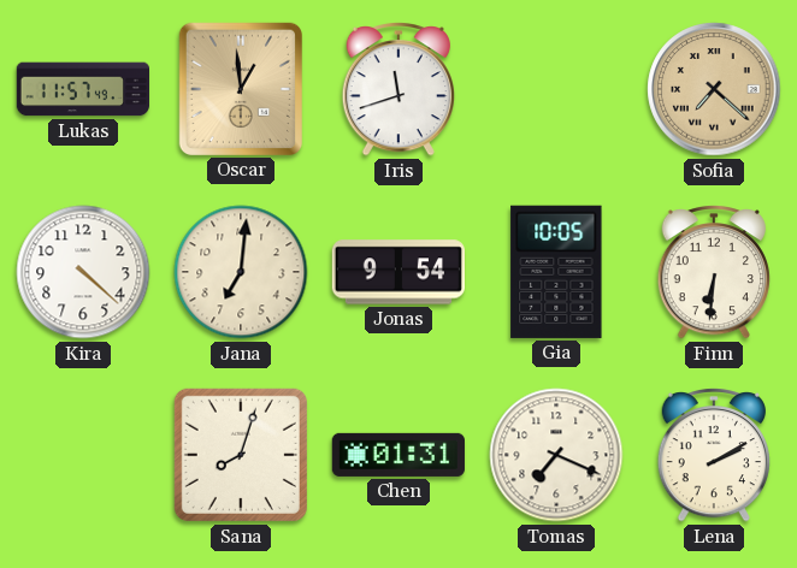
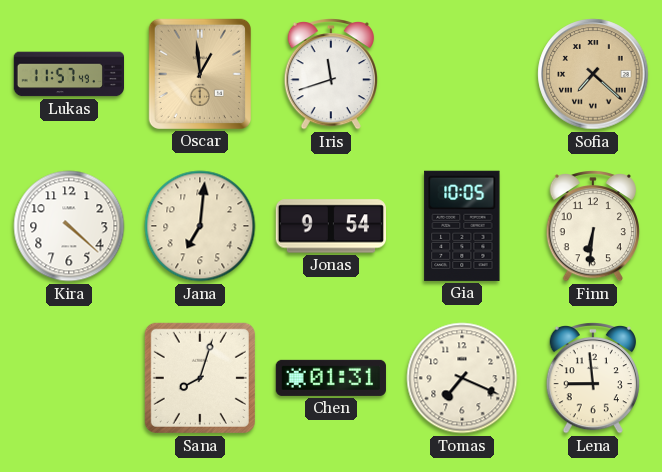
Lena: 2:10 -> 8:59
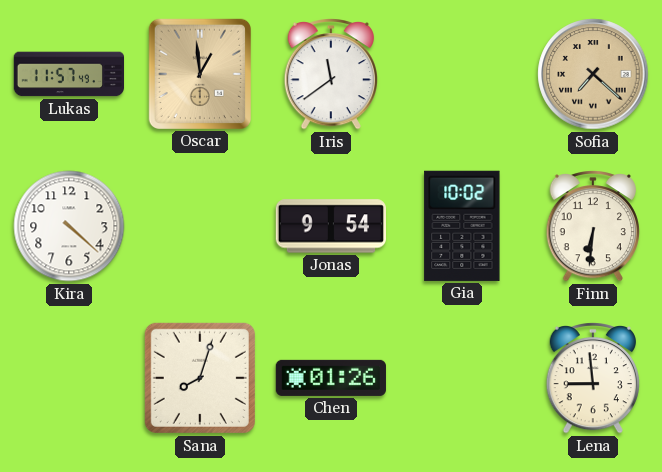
Iris: 11:42 -> 11:39
Jana: 7:01 -> none
Gia: 10:05 -> 10:02
Chen: 01:31 -> 01:26
Tomas: 7:19 -> none
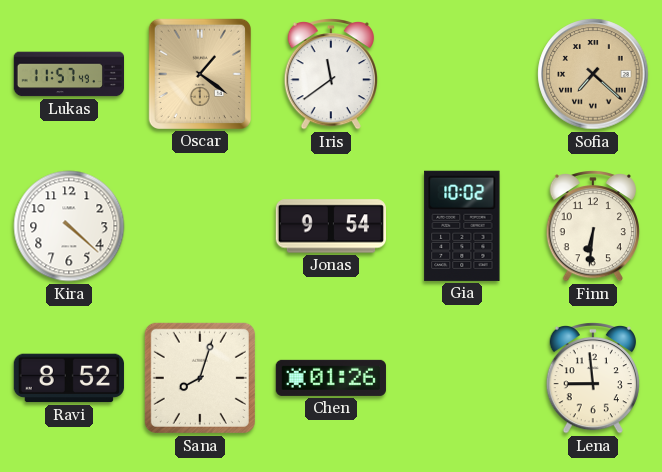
Oscar: 12:59 -> 1:21
Ravi: none -> 8:52
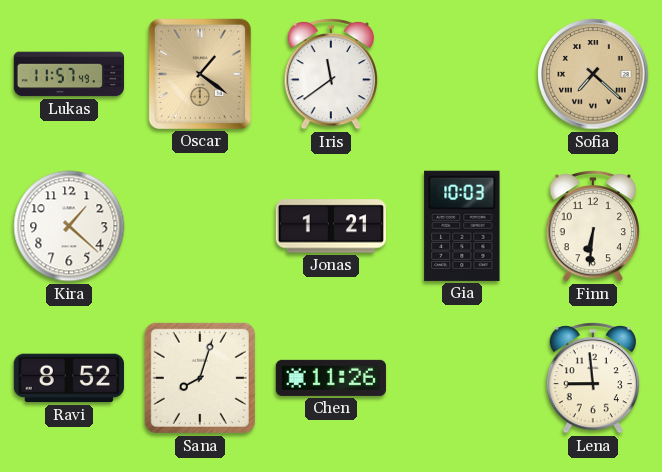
Kira: 4:22 -> 1:22
Jonas: 9:54 -> 1:21
Gia: 10:02 -> 10:03
Chen: 01:26 -> 11:26
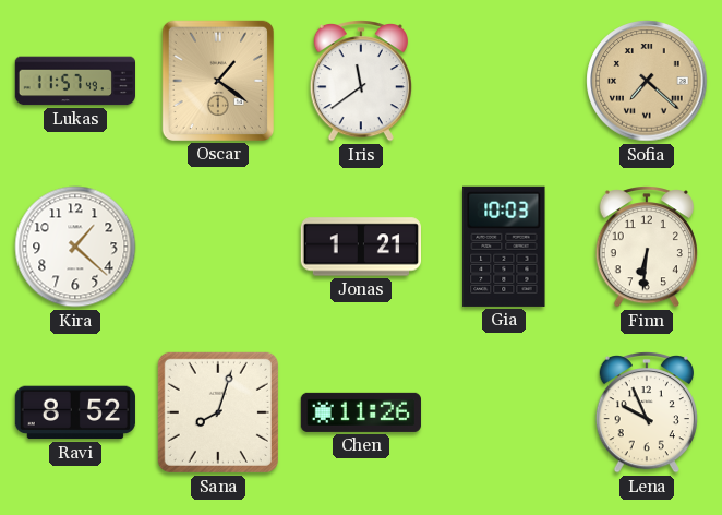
Lena: 8:59 -> 9:56
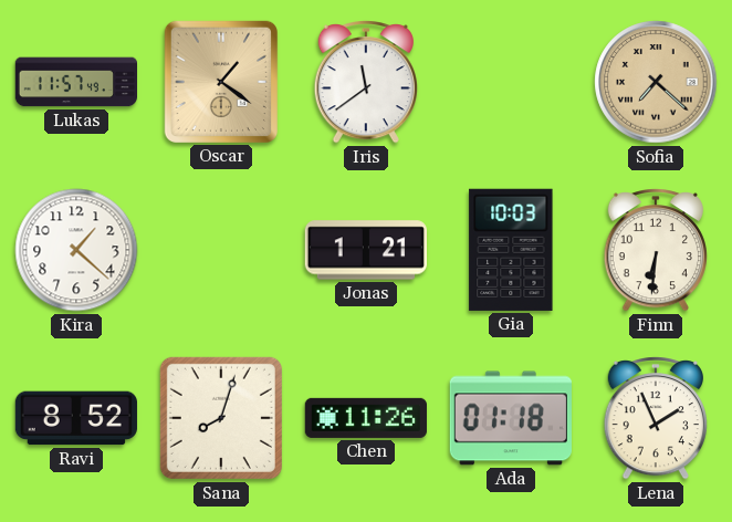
Ada: none -> 01:18
Lena: 9:56 -> 1:56
